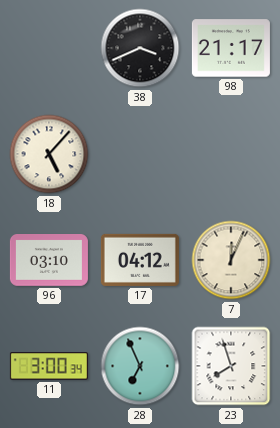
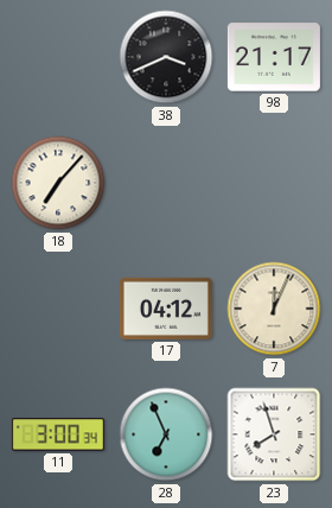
18: 5:07 -> 7:07
96: 03:10 -> none
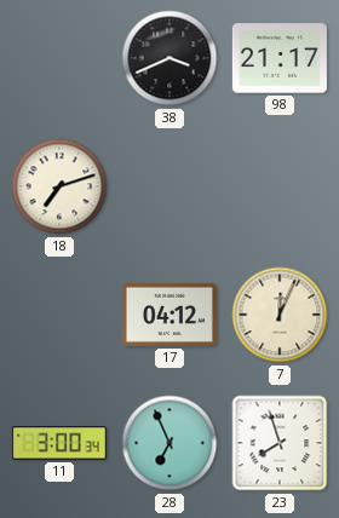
18: 7:07 -> 7:12
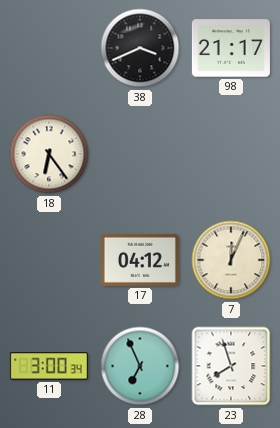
18: 7:12 -> 6:24
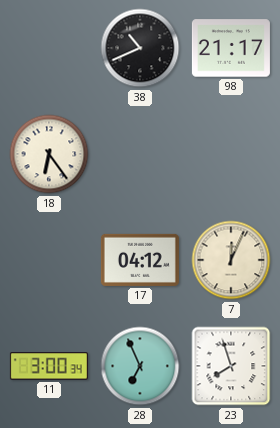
38: 3:41 -> 10:41
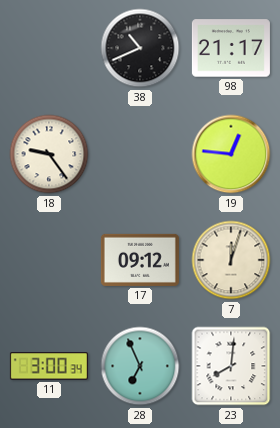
18: 6:24 -> 9:24
19: none -> 12:46
17: 04:12 -> 09:12
7: 12:04 -> 12:03
23: 7:57 -> 8:01
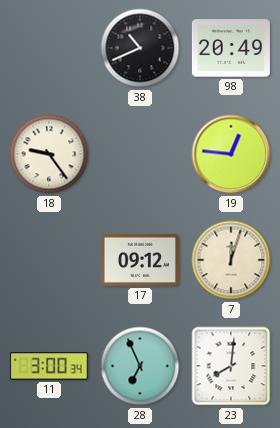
98: 21:17 -> 20:49
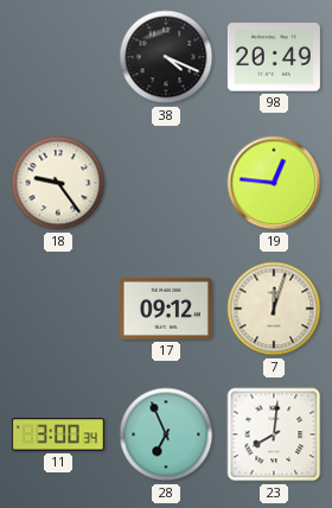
38: 10:41 -> 4:19
